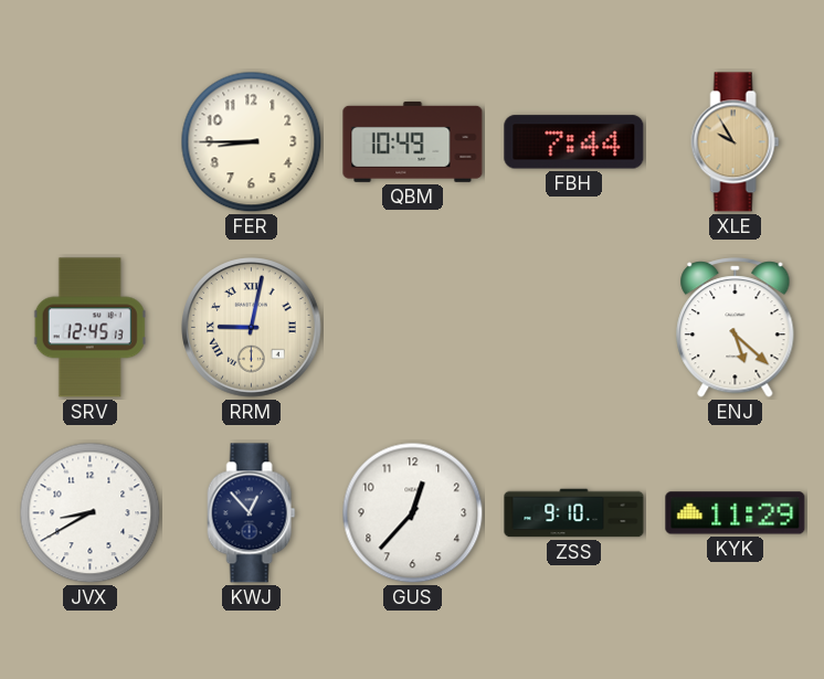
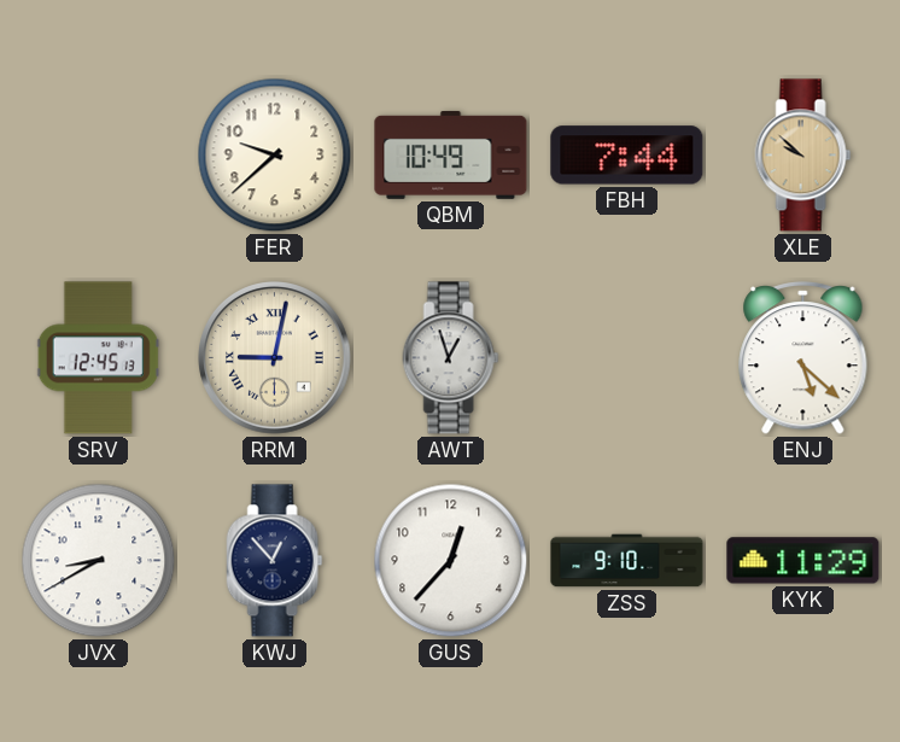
FER: 8:45 -> 9:38
XLE: 9:55 -> 9:52
AWT: none -> 12:57
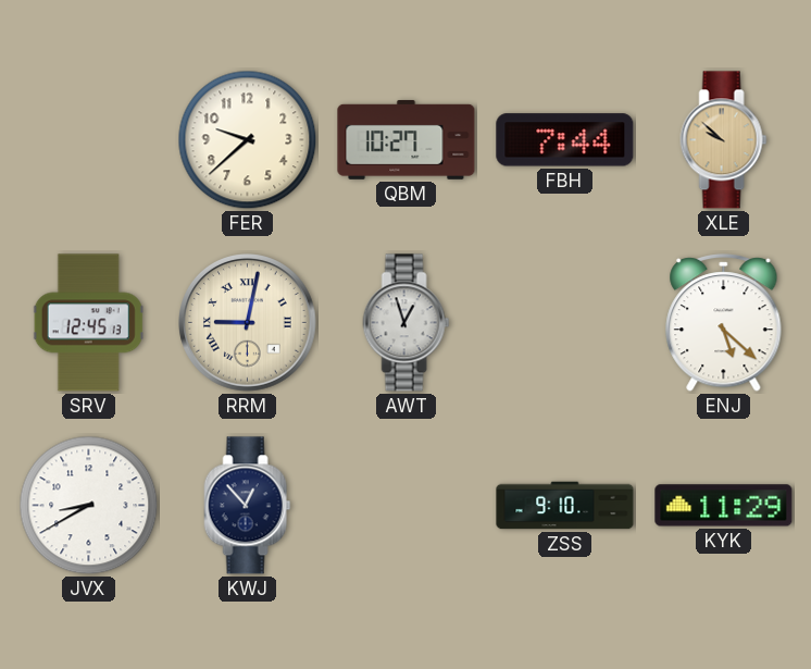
QBM: 10:49 -> 10:27
GUS: 12:37 -> none
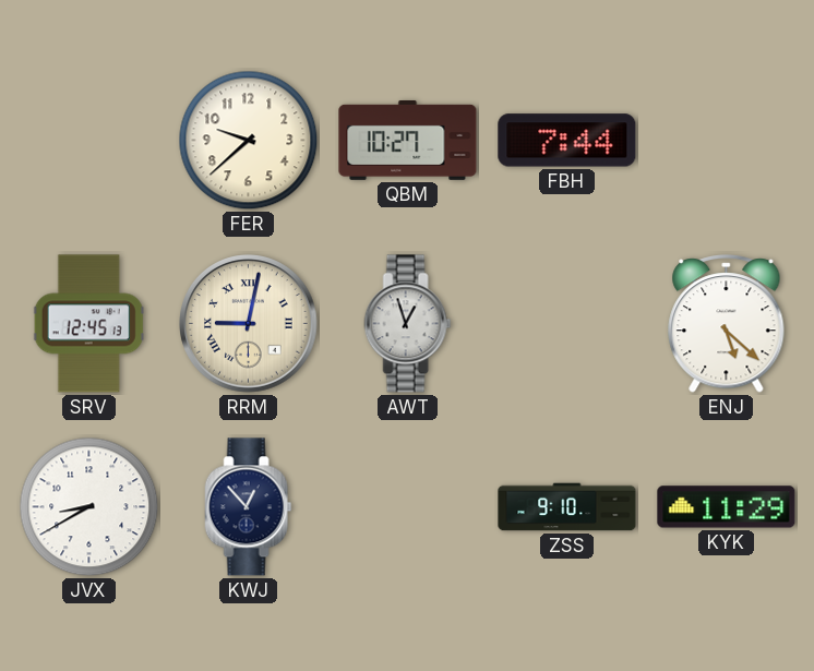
XLE: 9:52 -> none
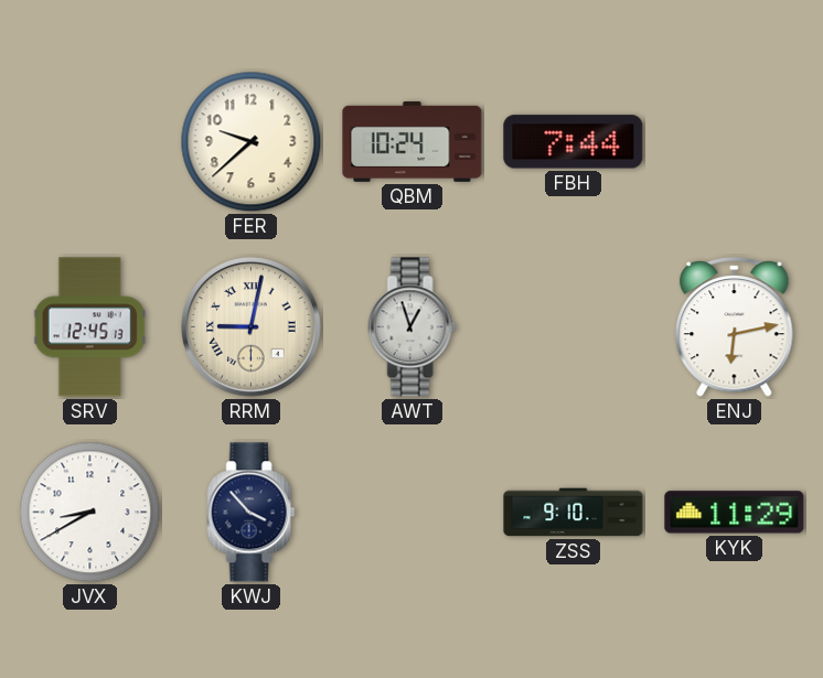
QBM: 10:27 -> 10:24
ENJ: 5:22 -> 6:13
KWJ: 12:53 -> 3:53
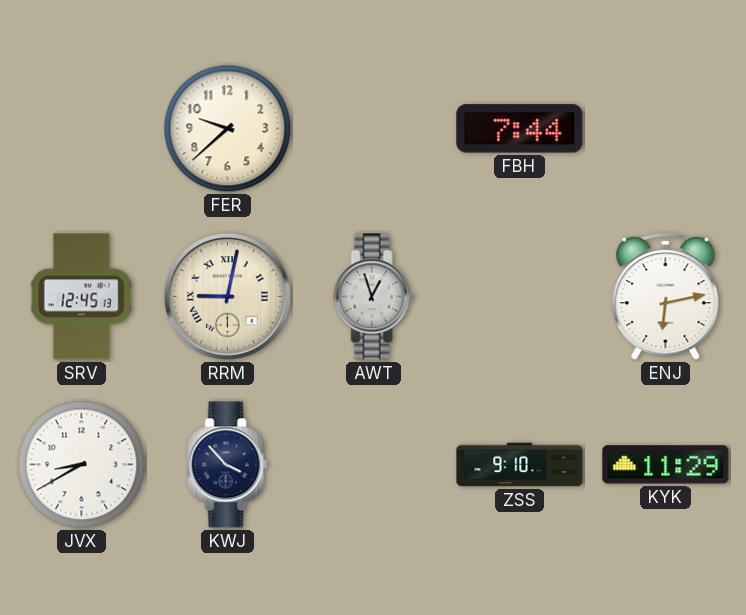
QBM: 10:24 -> none
